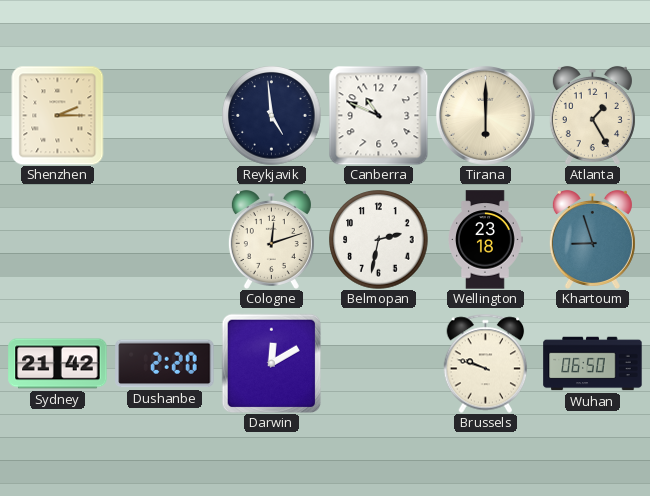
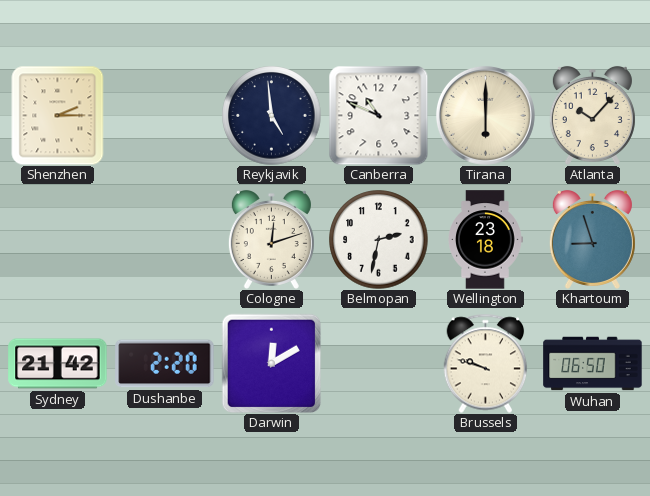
Atlanta: 1:25 -> 10:07
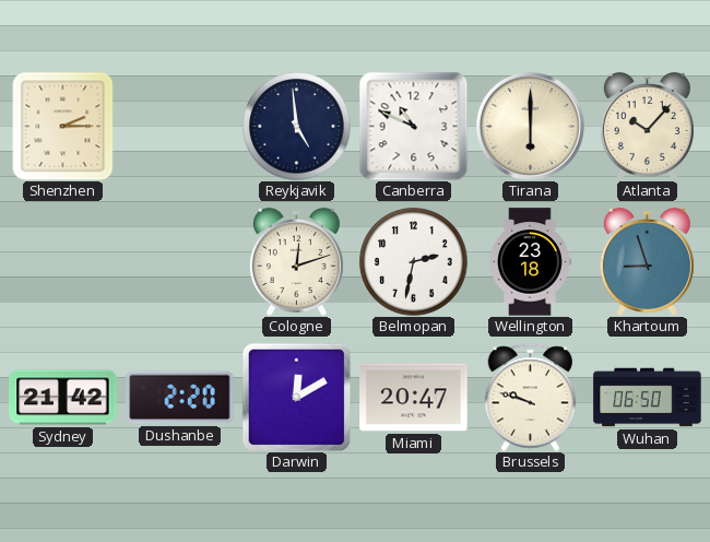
Miami: none -> 20:47
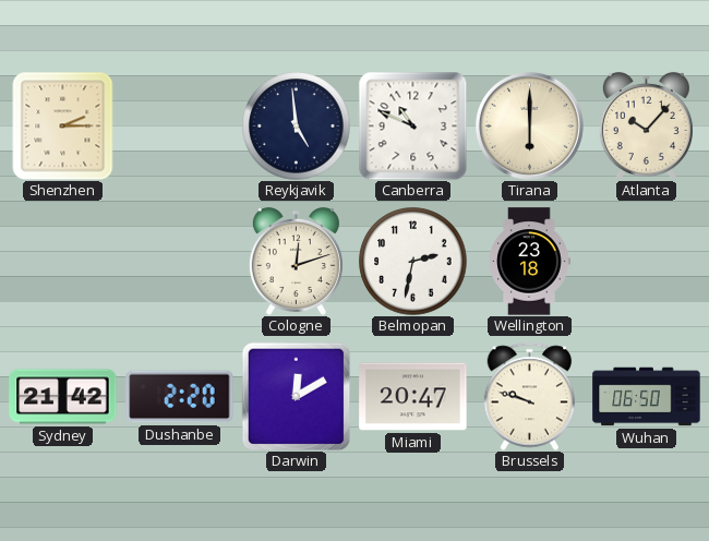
Khartoum: 8:57 -> none
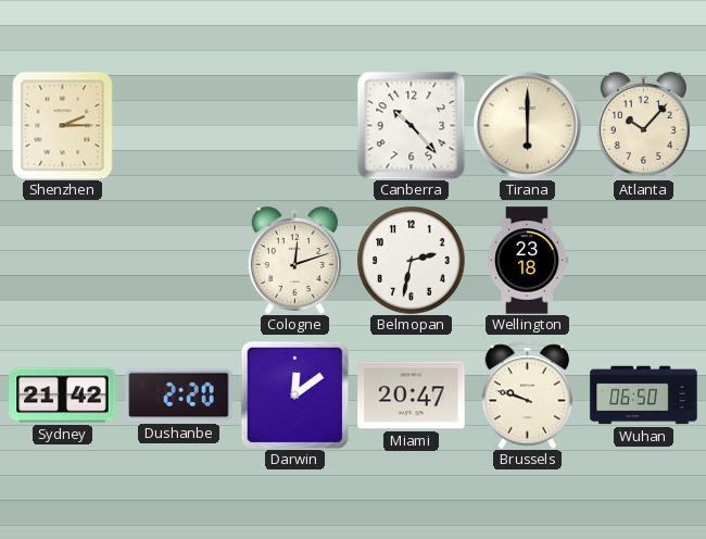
Reykjavik: 4:59 -> none
Canberra: 10:49 -> 10:23
Darwin: 12:10 -> 12:09
